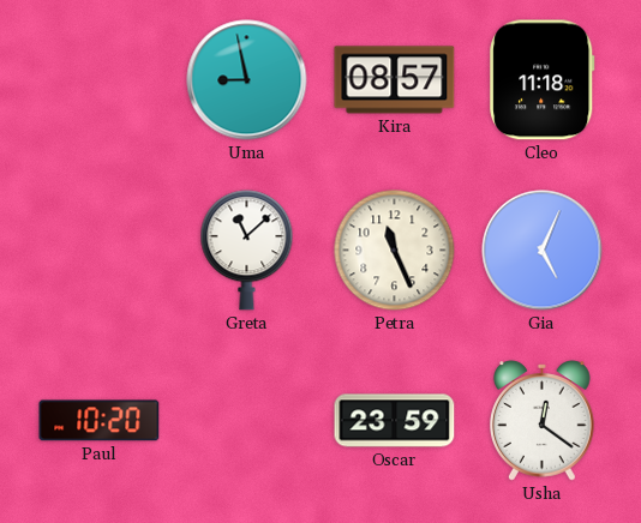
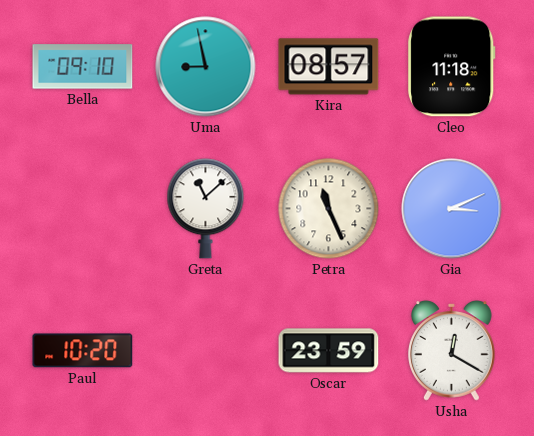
Bella: none -> 09:10
Gia: 5:04 -> 3:11
Usha: 12:21 -> 12:20
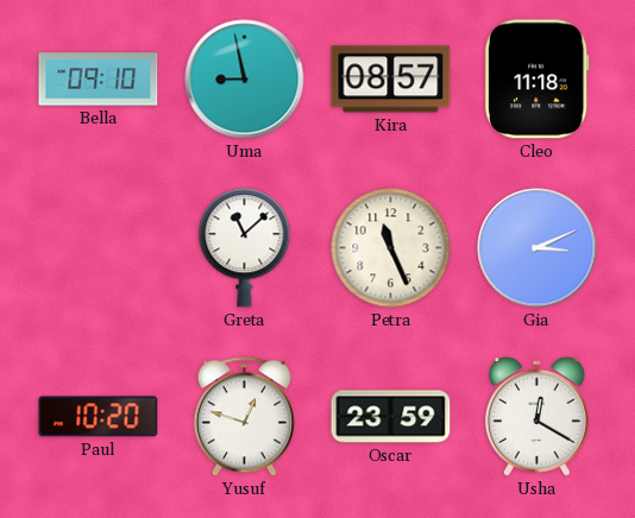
Yusuf: none -> 12:48
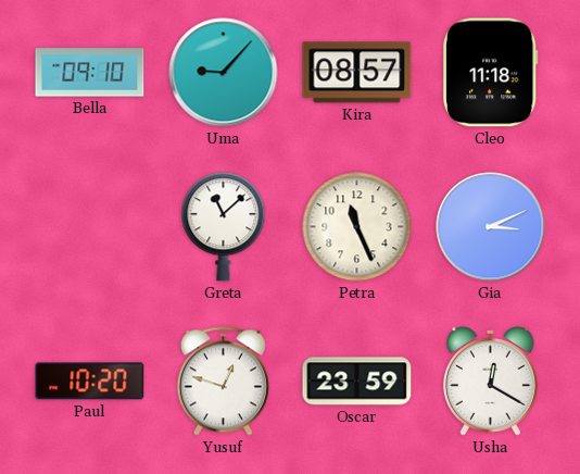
Uma: 8:58 -> 9:07
